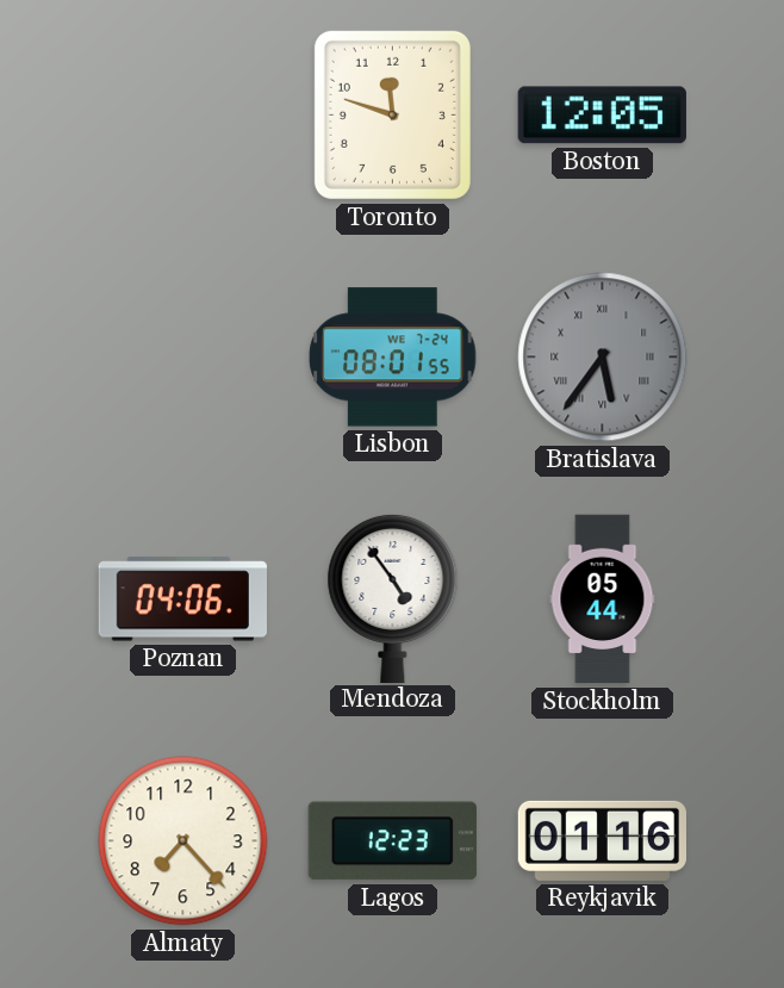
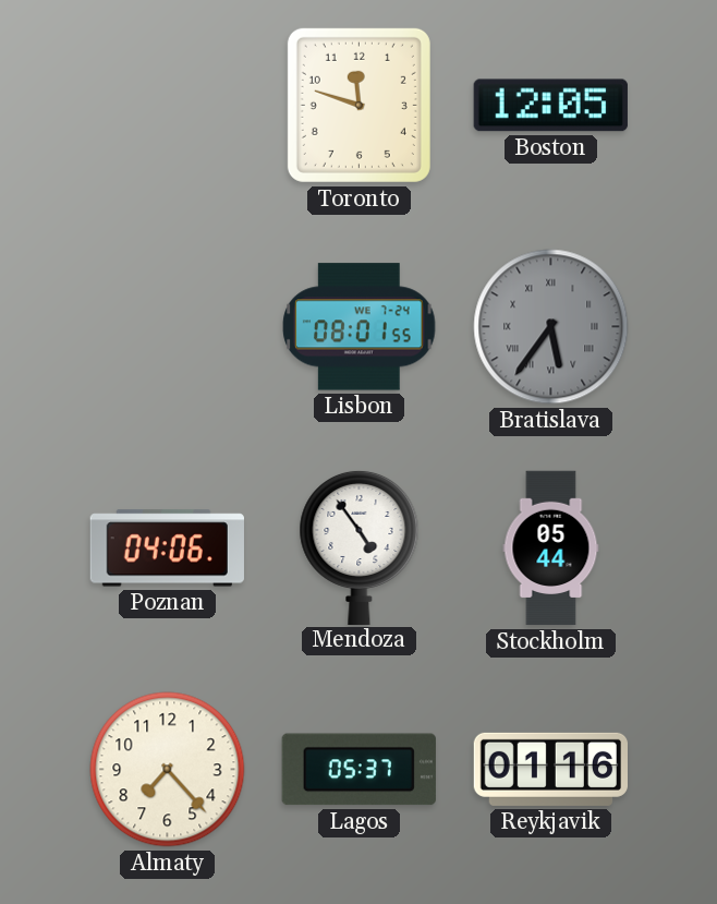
Lagos: 12:23 -> 05:37
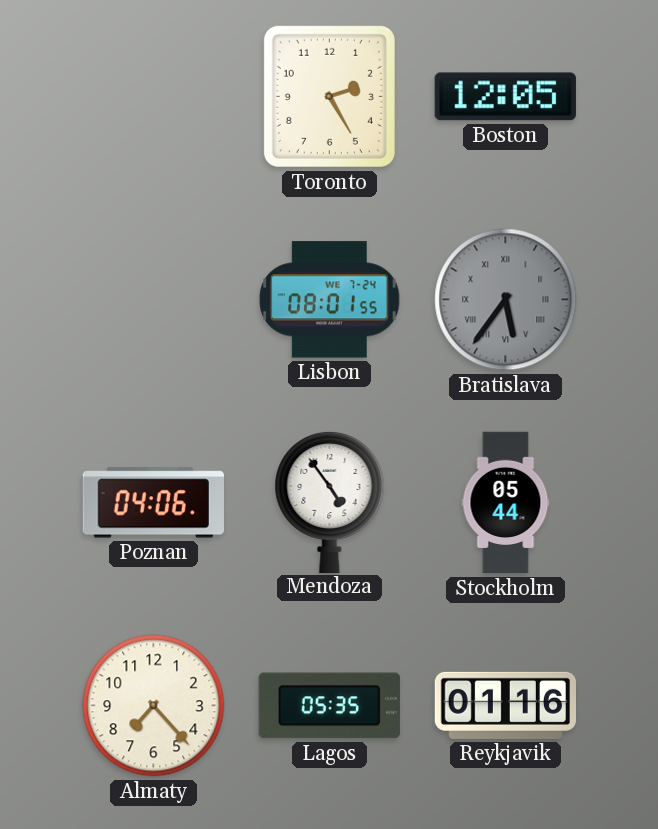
Toronto: 11:48 -> 2:25
Lagos: 05:37 -> 05:35
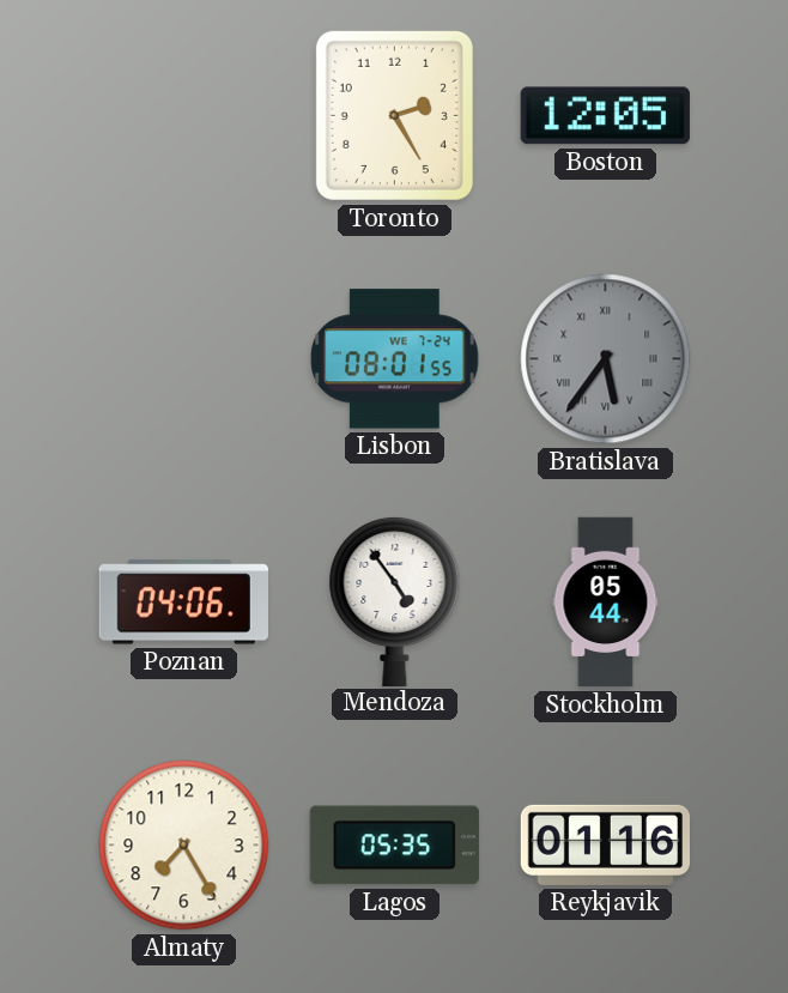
Almaty: 7:23 -> 7:25
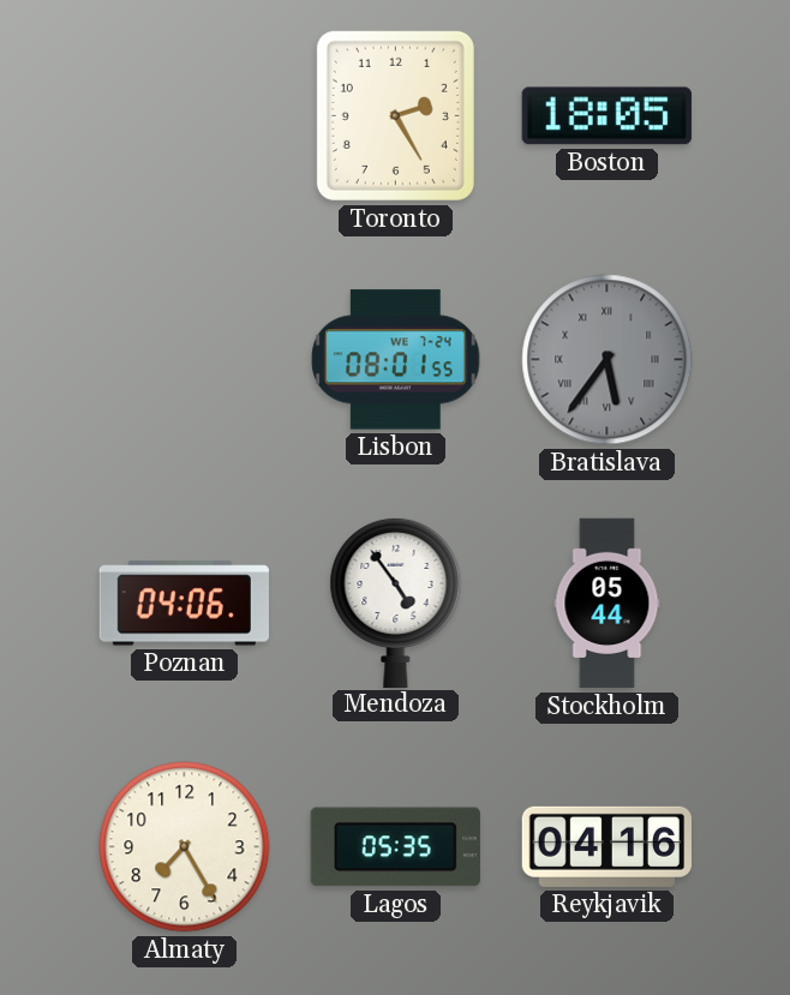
Boston: 12:05 -> 18:05
Reykjavik: 01:16 -> 04:16
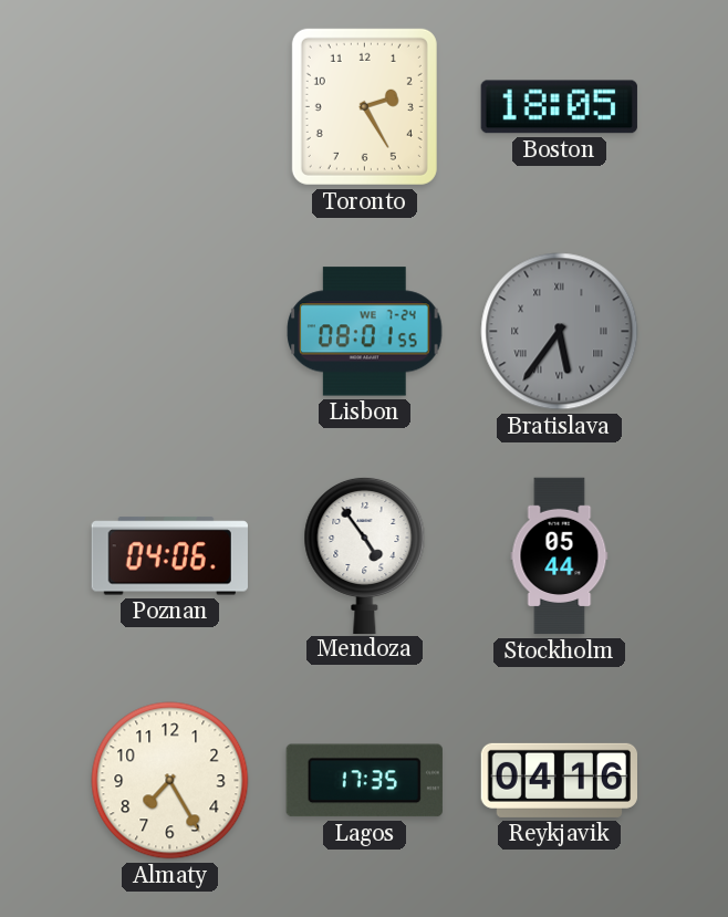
Lagos: 05:35 -> 17:35
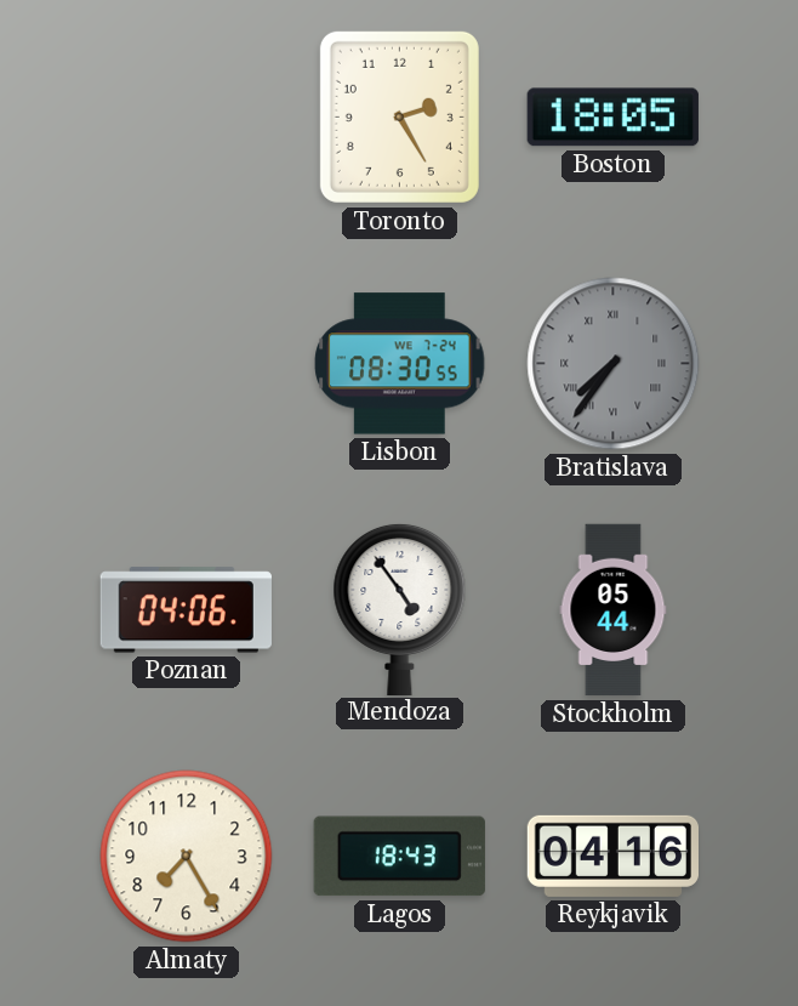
Lisbon: 08:01 -> 08:30
Bratislava: 5:36 -> 7:36
Lagos: 17:35 -> 18:43
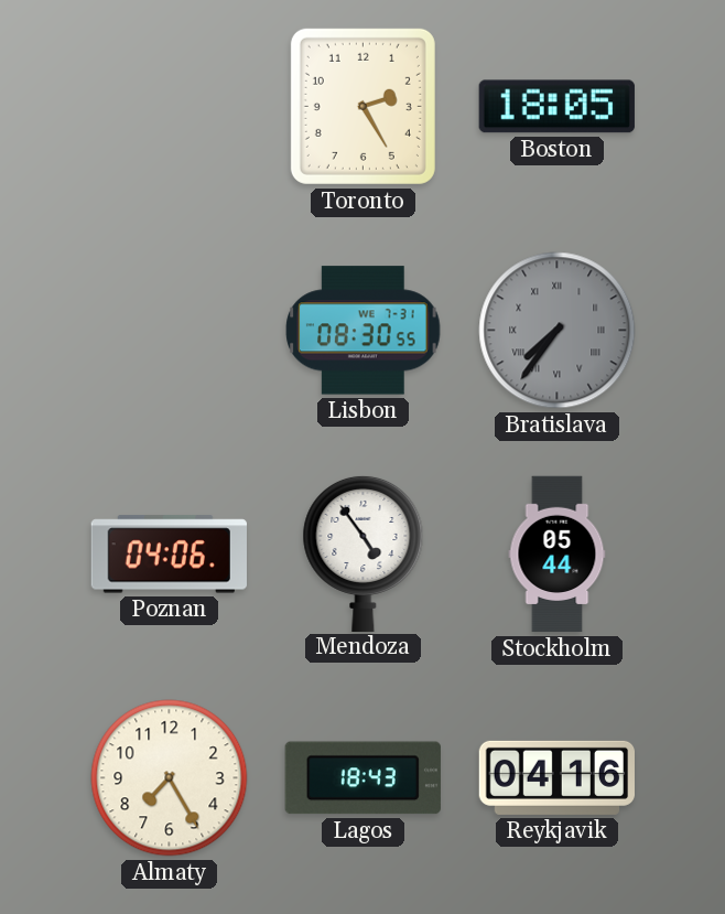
Lisbon date: WE 7-24 -> WE 7-31
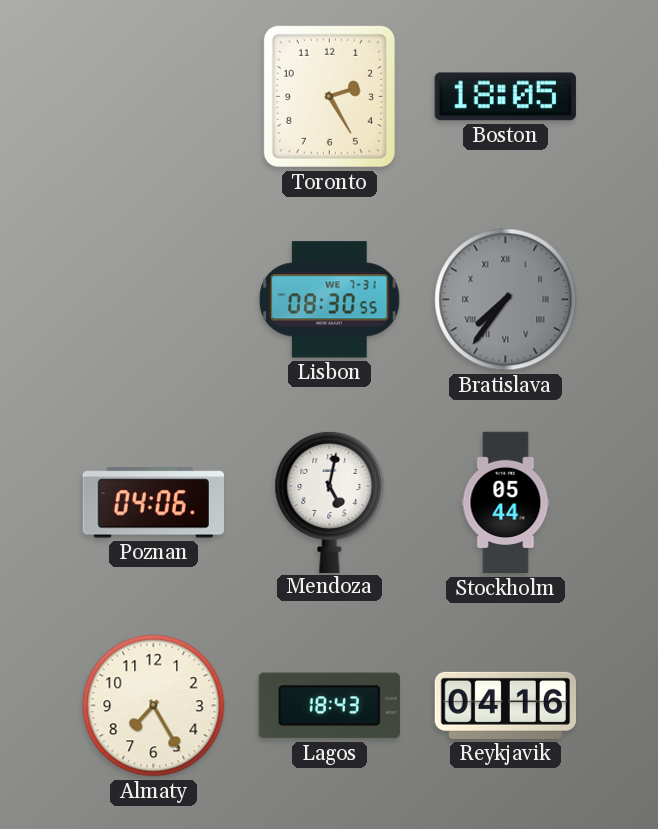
Mendoza: 4:54 -> 5:02
